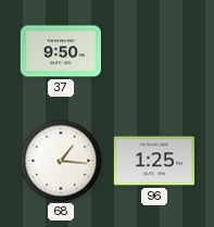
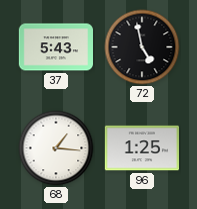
37: 9:50 -> 5:43
72: none -> 4:58
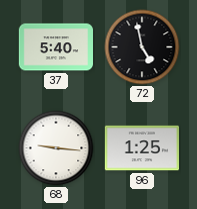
37: 5:43 -> 5:40
68: 1:16 -> 9:16
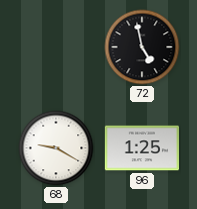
37: 5:40 -> none
68: 9:16 -> 9:20
